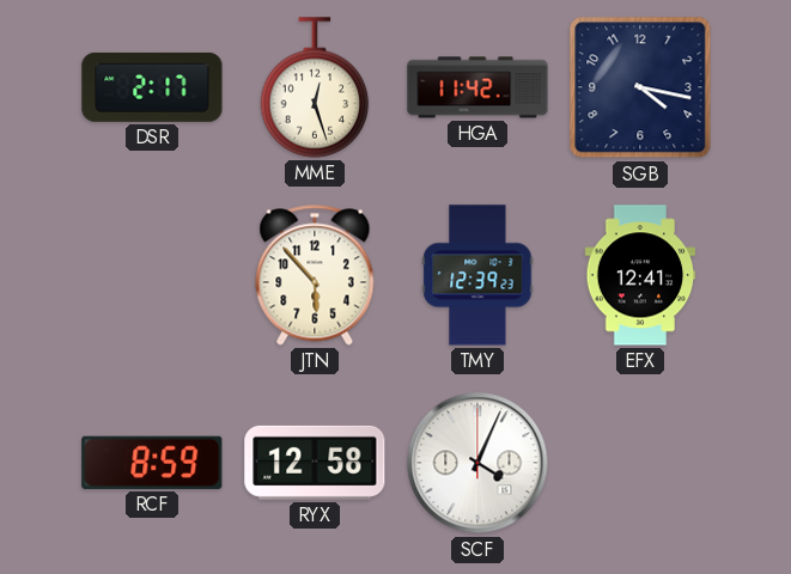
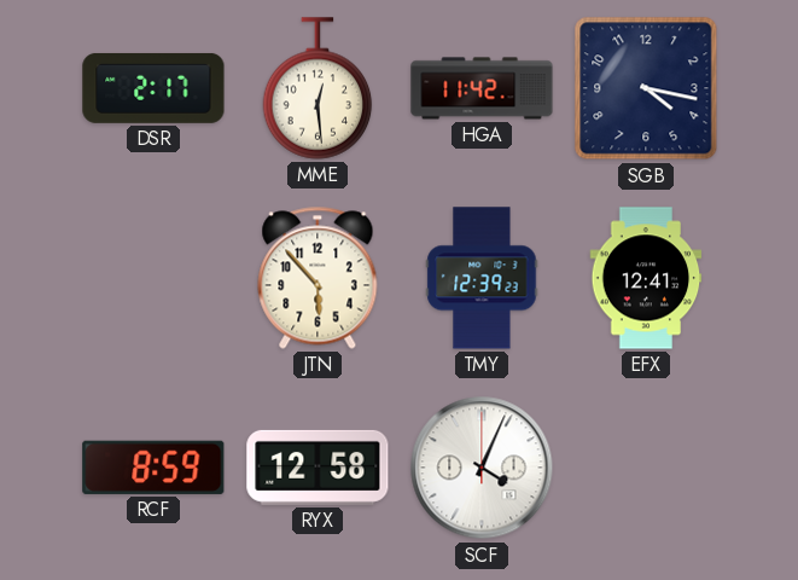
MME: 12:27 -> 12:29
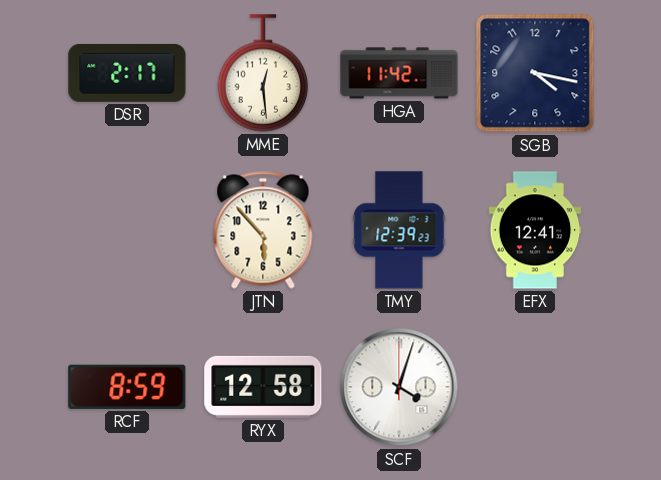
SCF: 4:04 -> 4:03
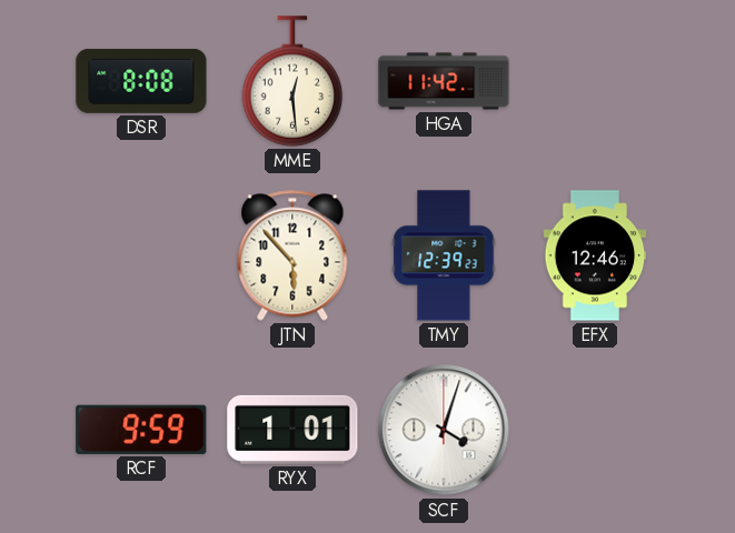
DSR: 2:17 -> 8:08
SGB: 4:17 -> none
EFX: 12:41 -> 12:46
RCF: 8:59 -> 9:59
RYX: 12:58 -> 1:01
